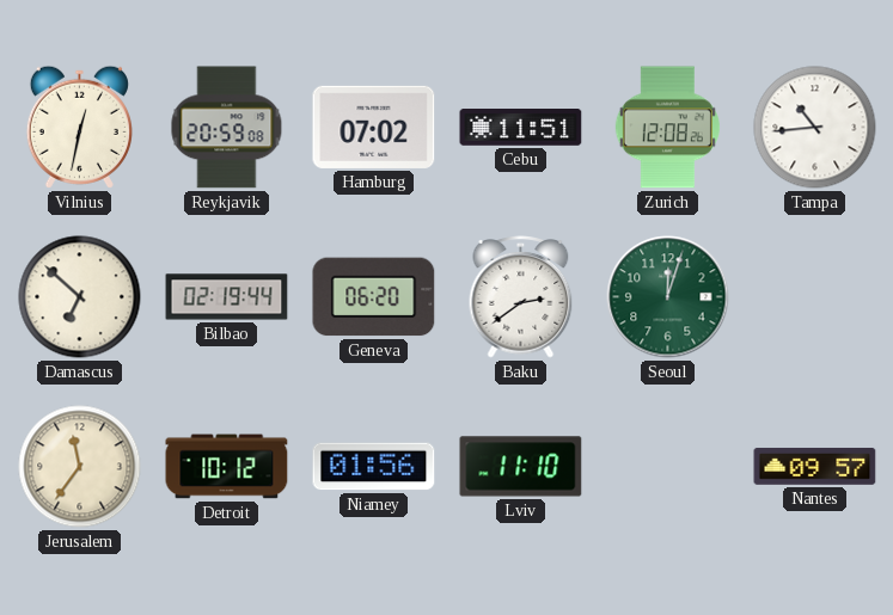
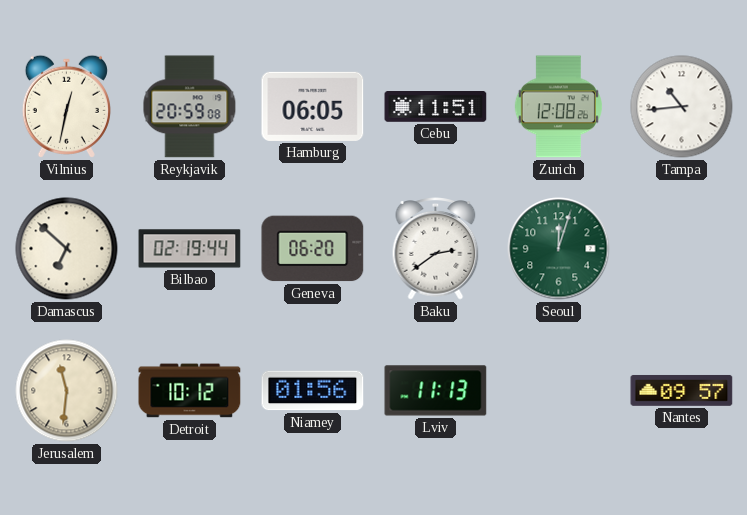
Hamburg: 07:02 -> 06:05
Jerusalem: 11:36 -> 11:31
Lviv: 11:10 -> 11:13
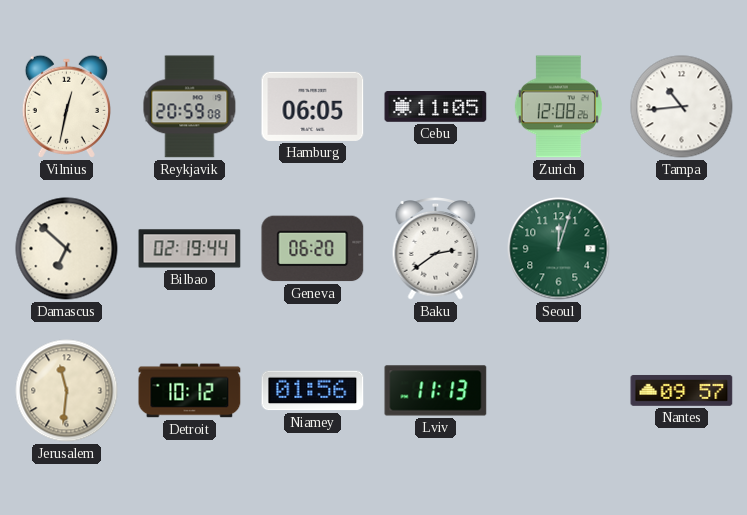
Cebu: 11:51 -> 11:05
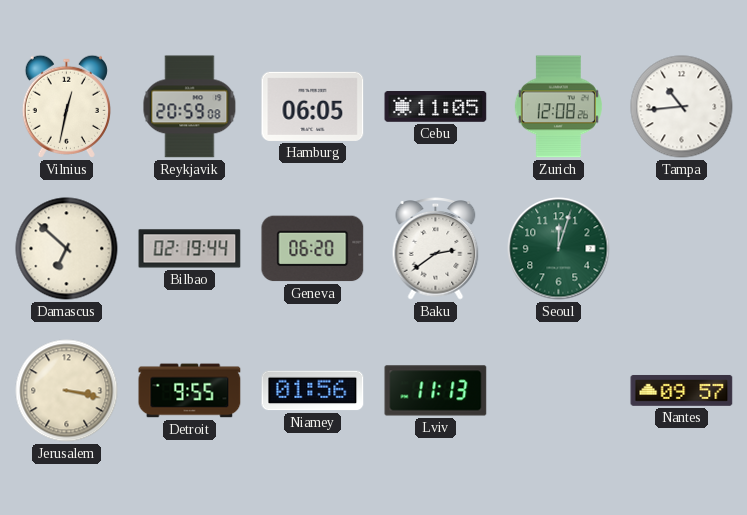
Jerusalem: 11:31 -> 3:17
Detroit: 10:12 -> 9:55
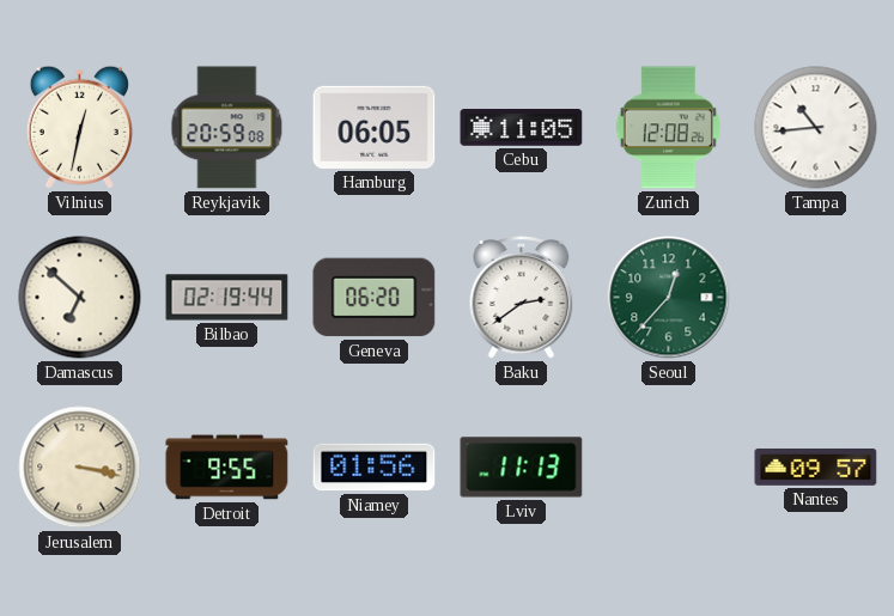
Seoul: 12:03 -> 12:37
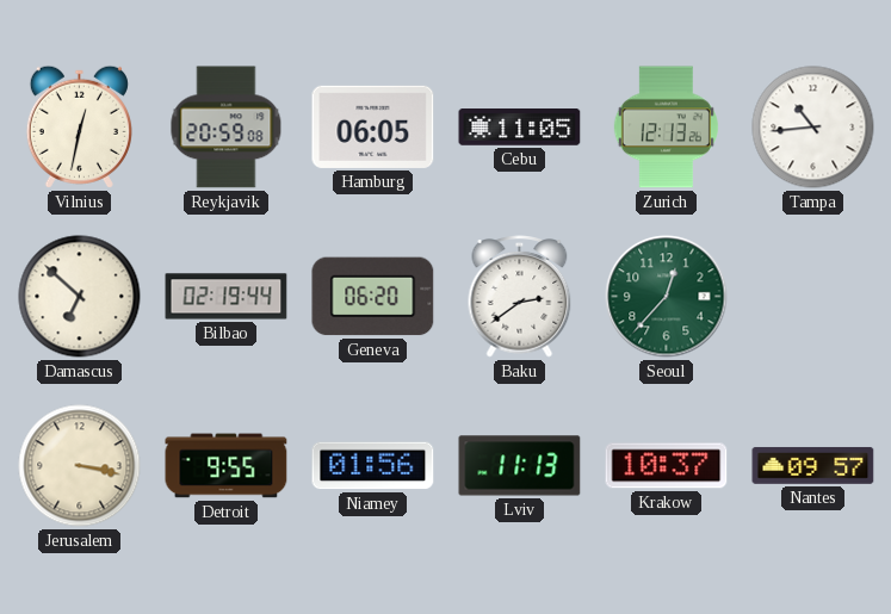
Zurich: 12:08 -> 12:13
Krakow: none -> 10:37
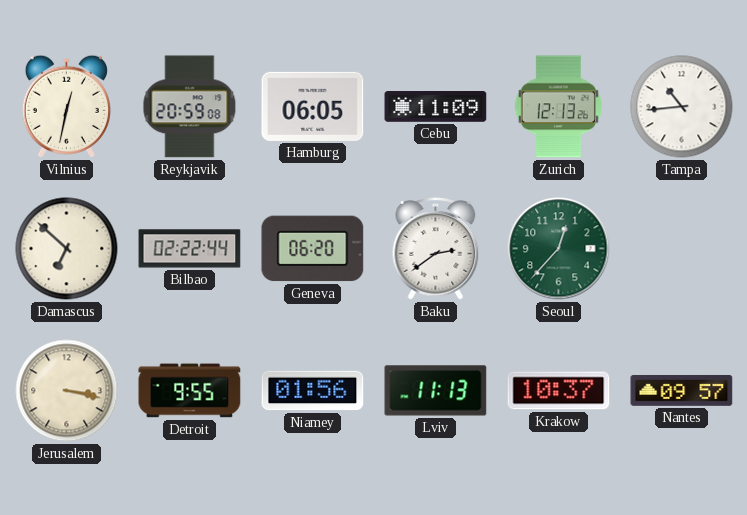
Cebu: 11:05 -> 11:09
Bilbao: 02:19 -> 02:22
